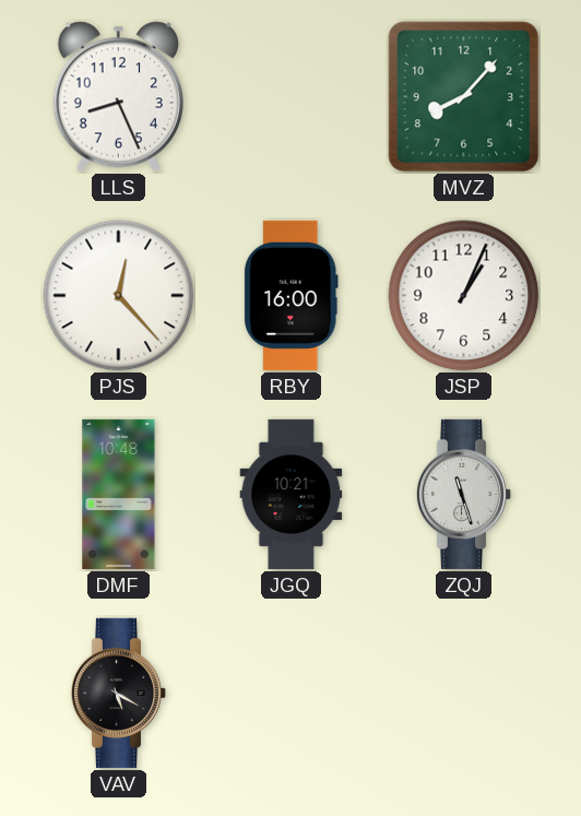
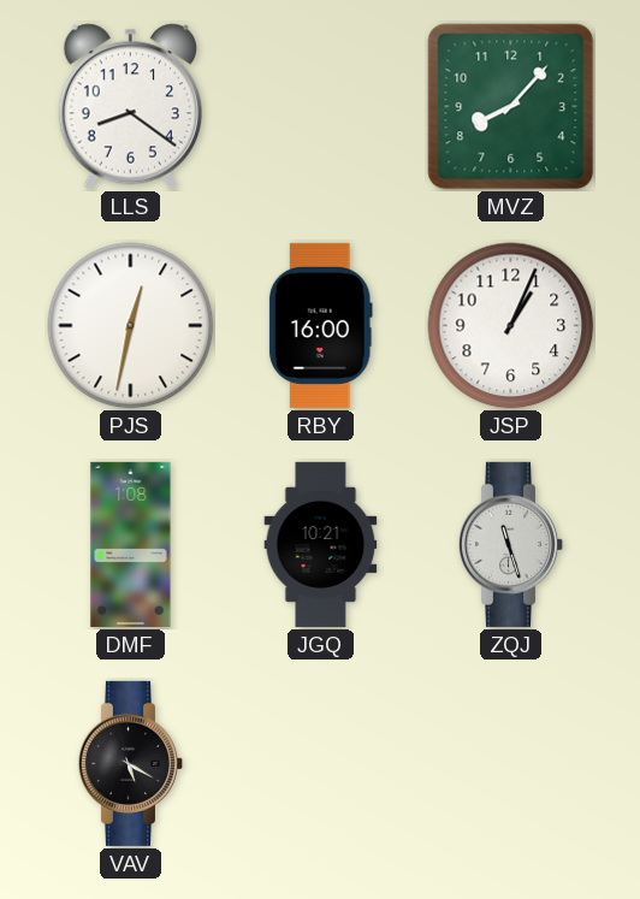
LLS: 8:26 -> 8:21
PJS: 12:23 -> 12:32
DMF: 10:48 -> 1:08
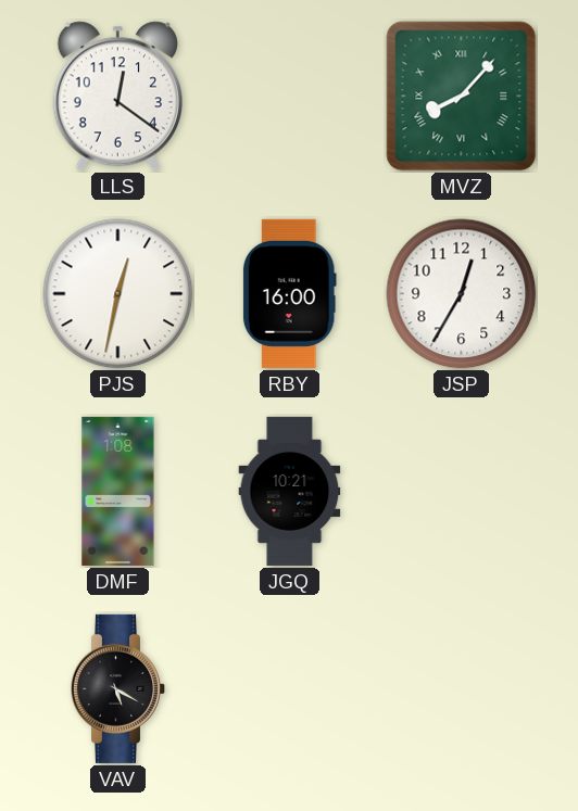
LLS: 8:21 -> 12:21
MVZ numerals: Arabic -> Roman
JSP: 1:04 -> 12:35
ZQJ: 11:27 -> none
